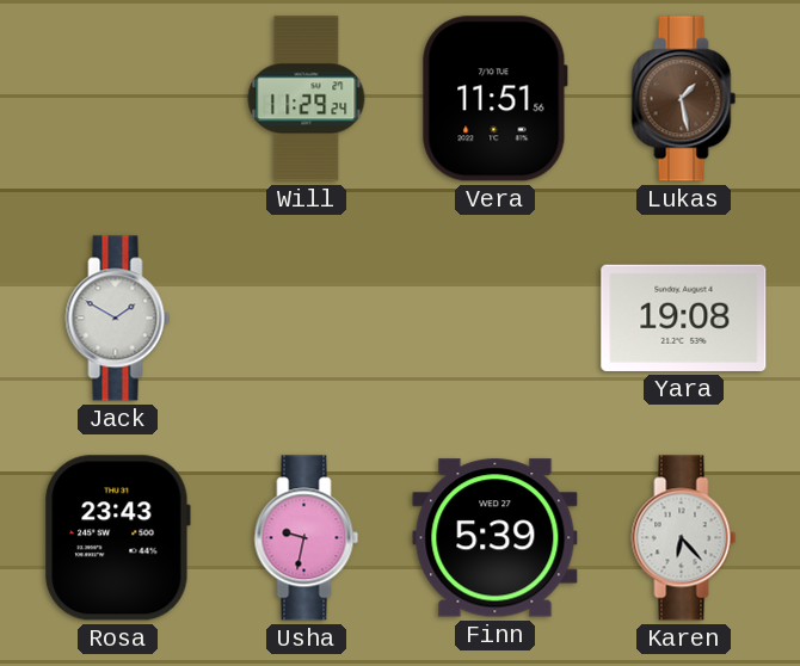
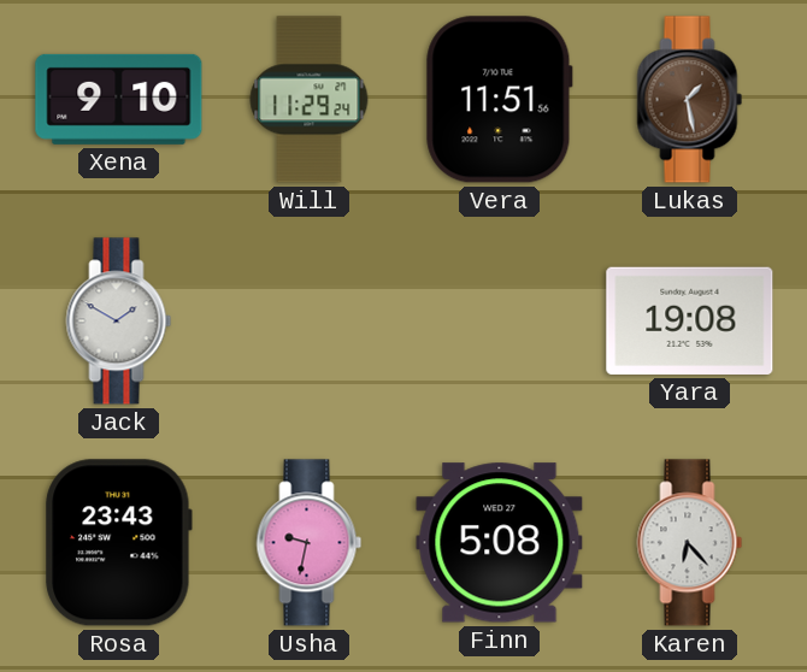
Xena: none -> 9:10
Finn: 5:39 -> 5:08
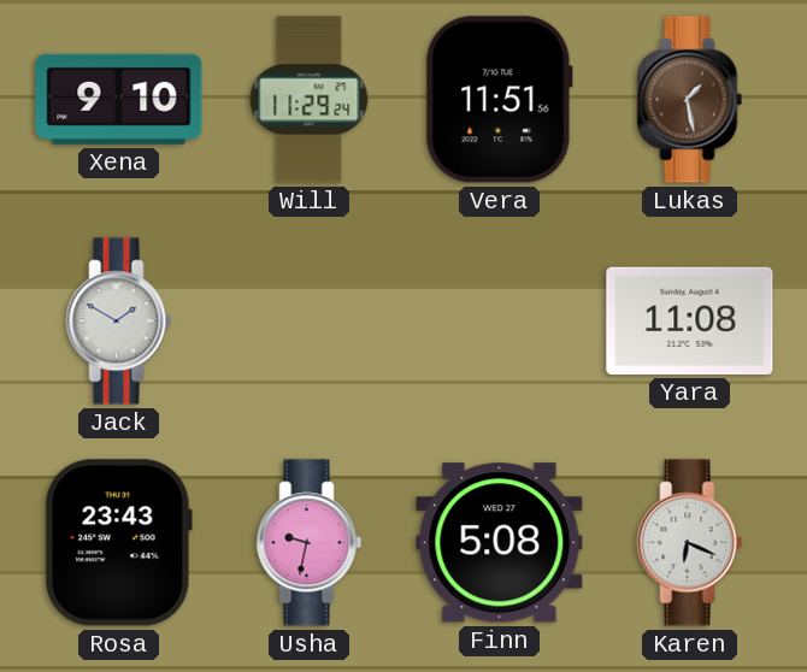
Yara: 19:08 -> 11:08
Karen: 6:23 -> 6:19
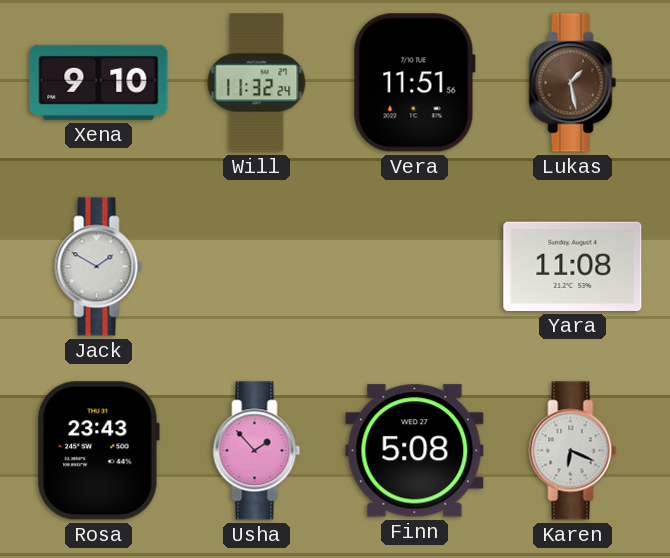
Will: 11:29 -> 11:32
Usha: 9:32 -> 1:53
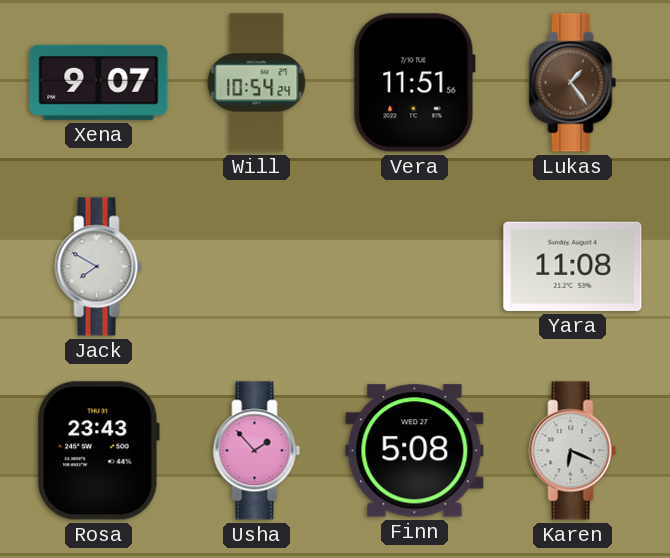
Xena: 9:10 -> 9:07
Will: 11:32 -> 10:54
Lukas: 1:28 -> 1:24
Jack: 1:50 -> 7:50
